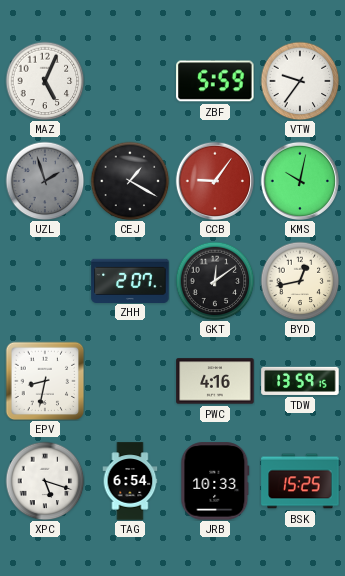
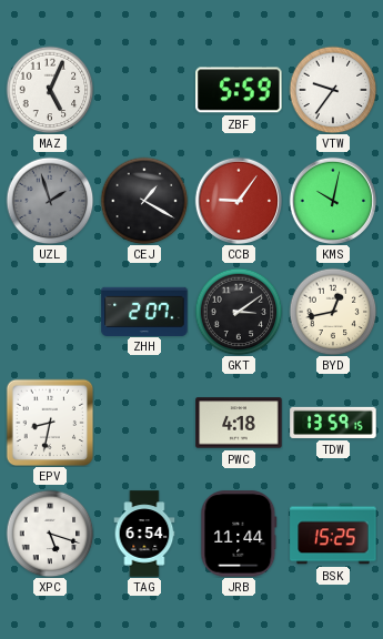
GKT: 12:09 -> 3:09
PWC: 4:16 -> 4:18
JRB: 10:33 -> 11:44
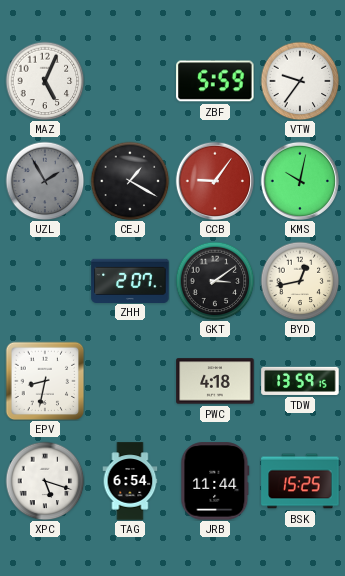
UZL: 1:57 -> 1:55
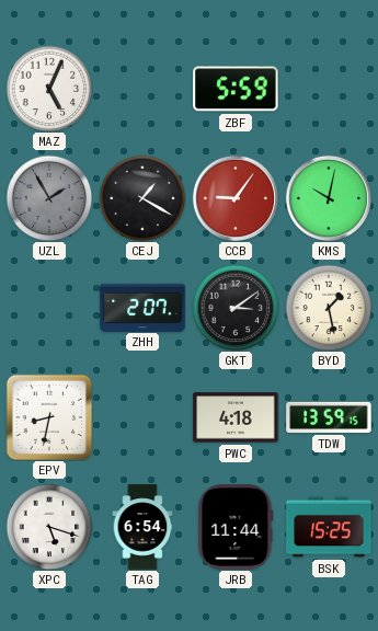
VTW: 9:36 -> none
BYD: 12:43 -> 1:28
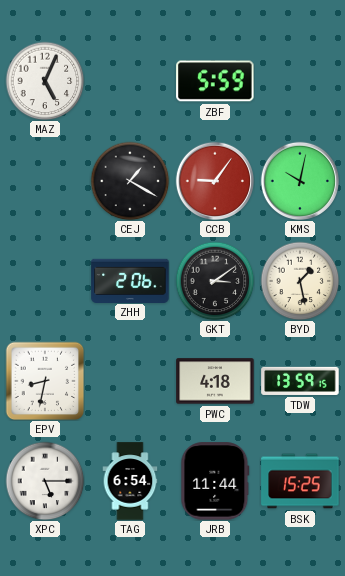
UZL: 1:55 -> none
ZHH: 2:07 -> 2:06
XPC: 5:18 -> 5:15
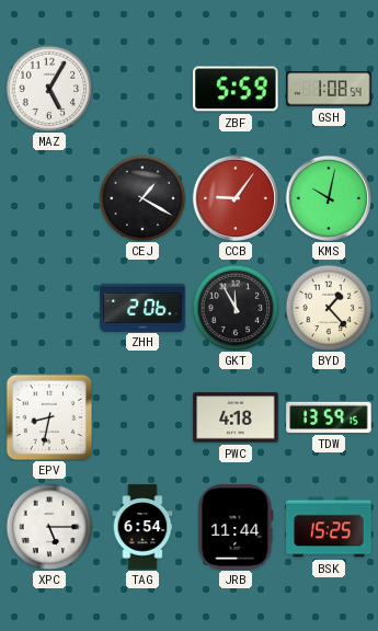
MAZ: 5:04 -> 5:05
GSH: none -> 1:08
GKT: 3:09 -> 11:55
BYD: 1:28 -> 1:23
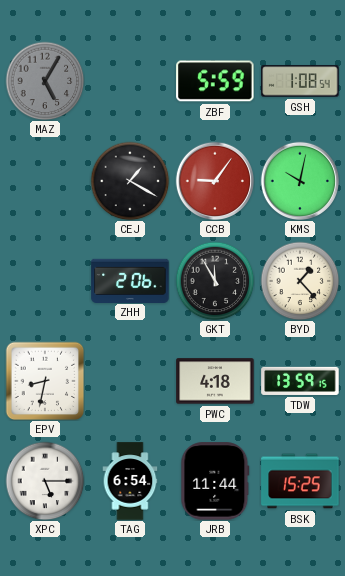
MAZ dial: white -> grey
